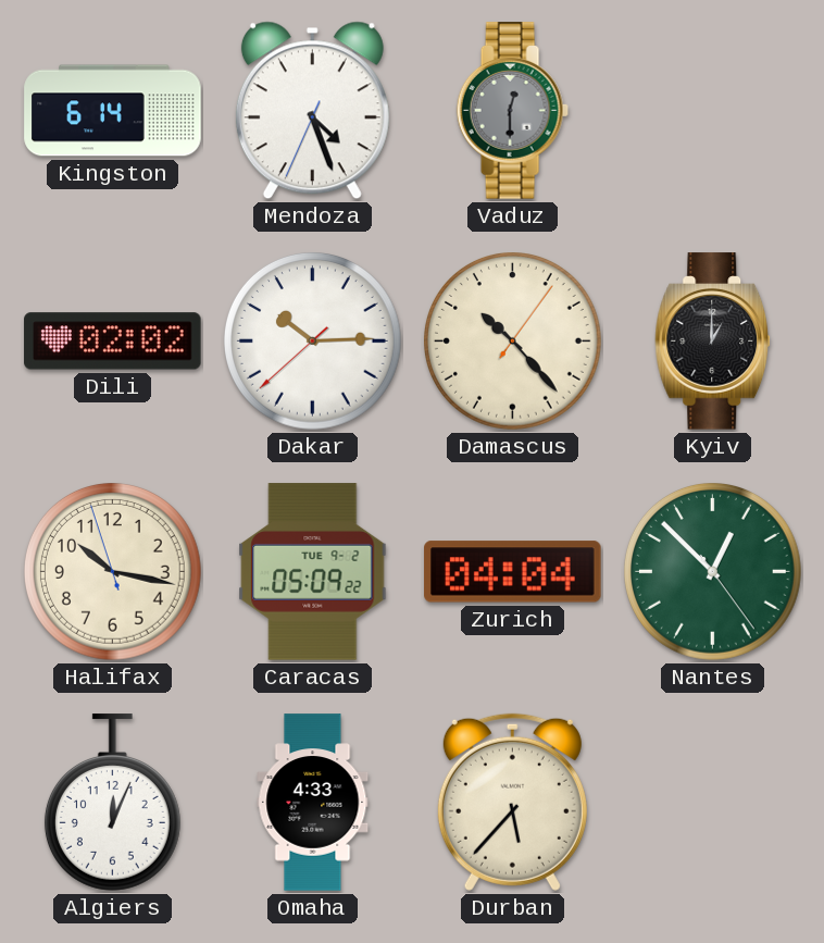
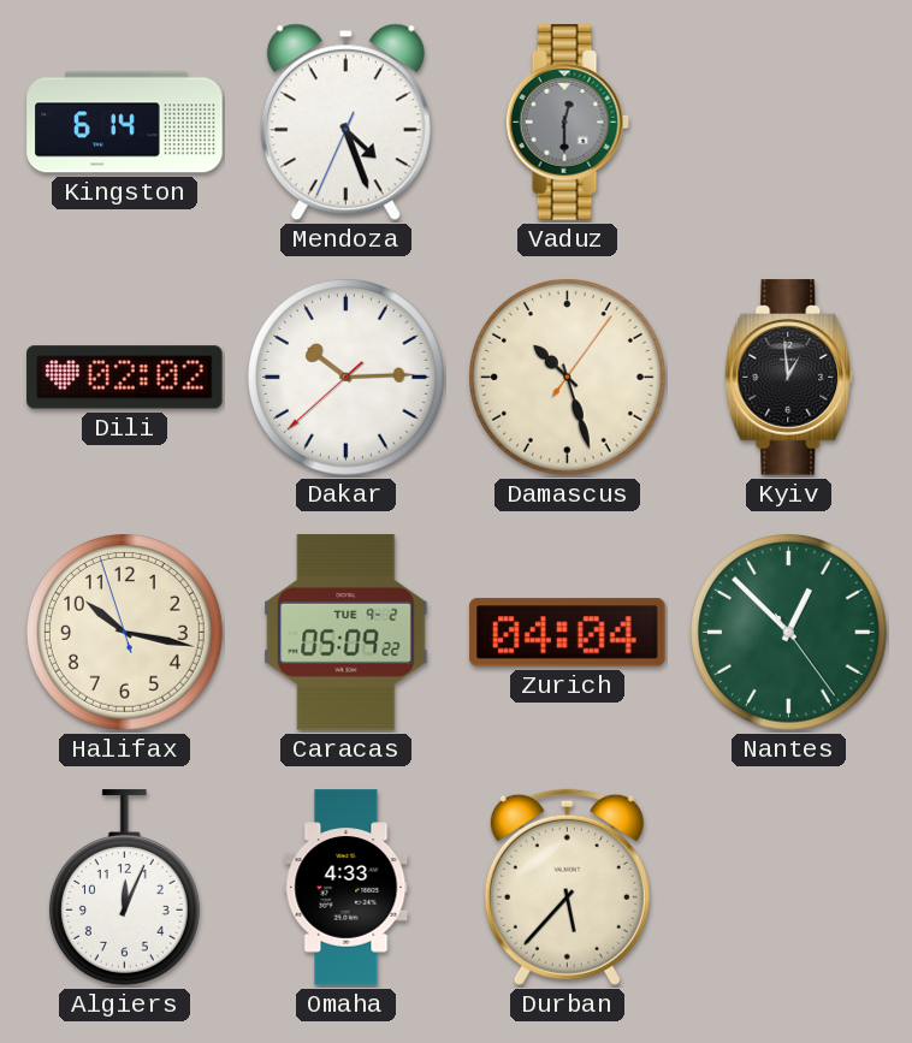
Damascus: 10:23 -> 10:27
Kyiv: 1:00 -> 12:59
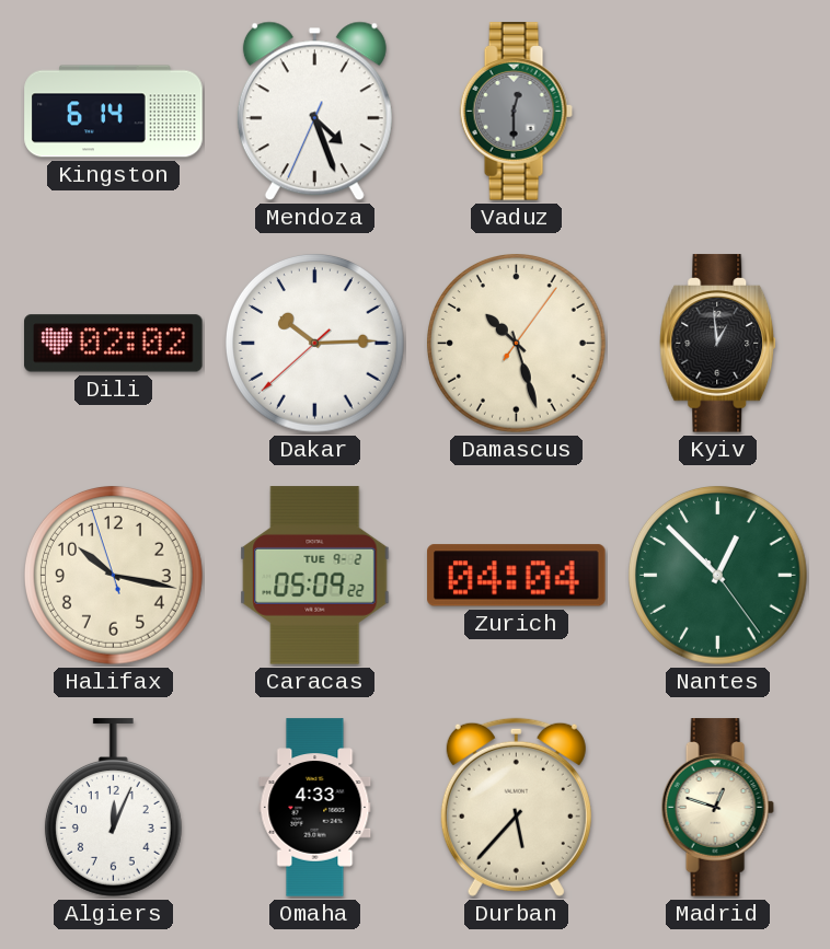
Madrid: none -> 12:48
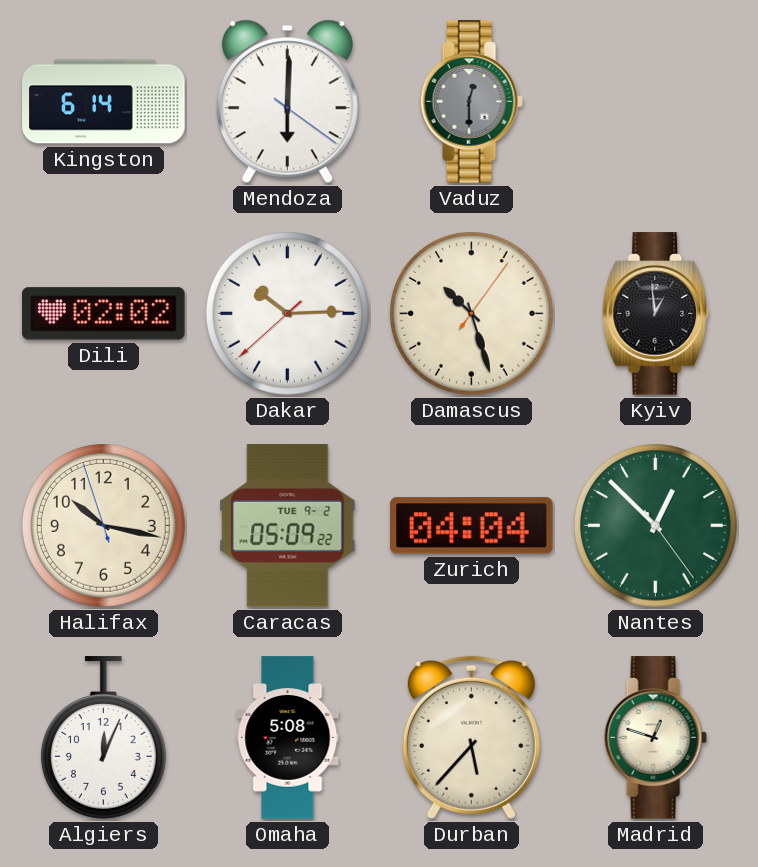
Mendoza: 4:26 -> 6:00
Omaha: 4:33 -> 5:08
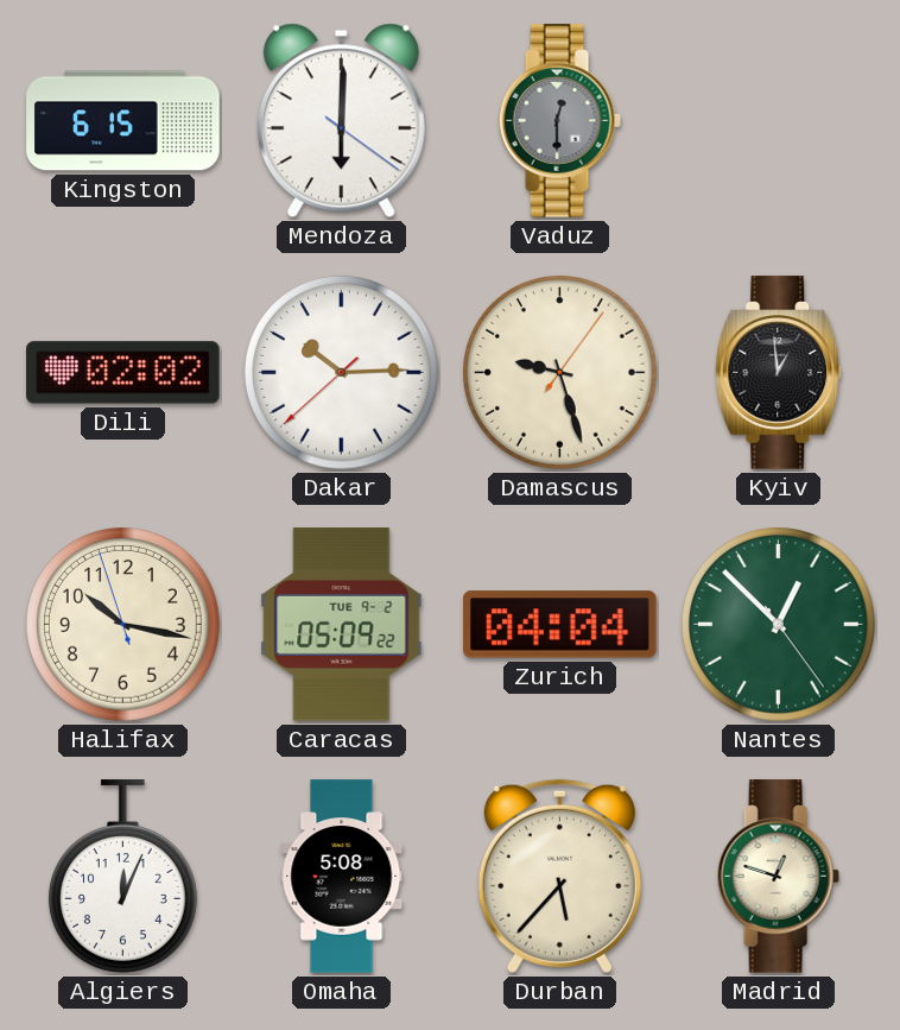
Kingston: 6:14 -> 6:15
Damascus: 10:27 -> 9:27
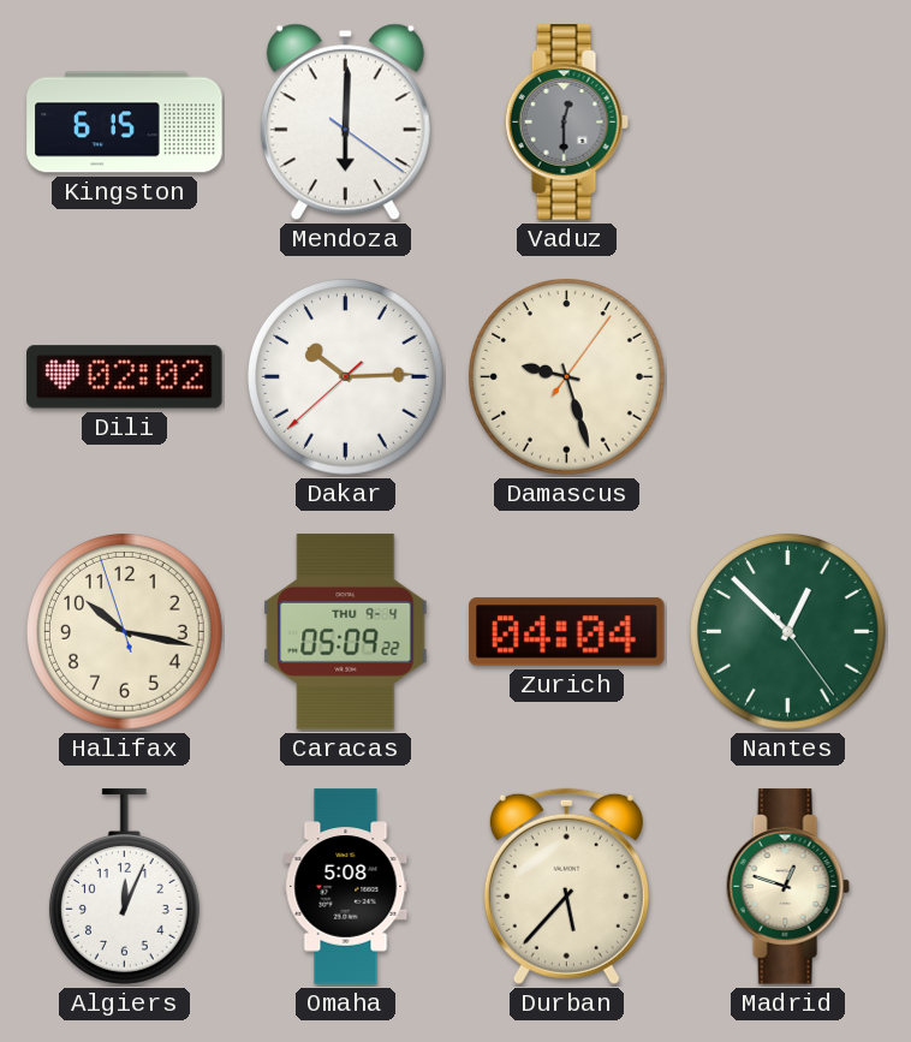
Kyiv: 12:59 -> none
Caracas date: TUE 9-2 -> THU 9-4
